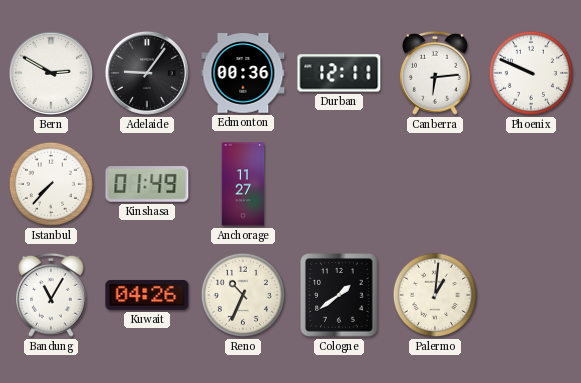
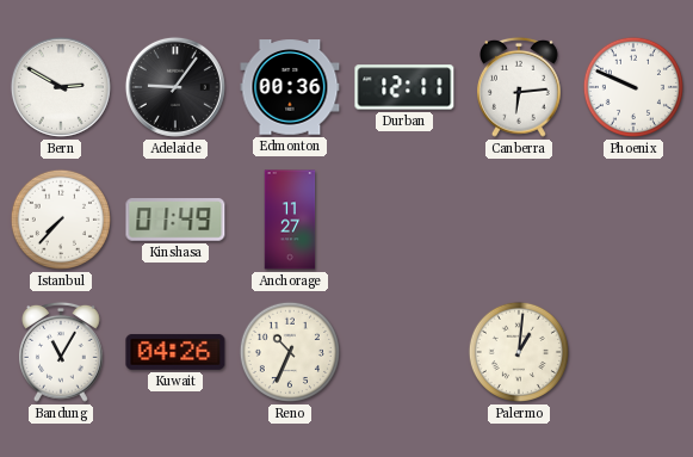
Cologne: 1:39 -> none
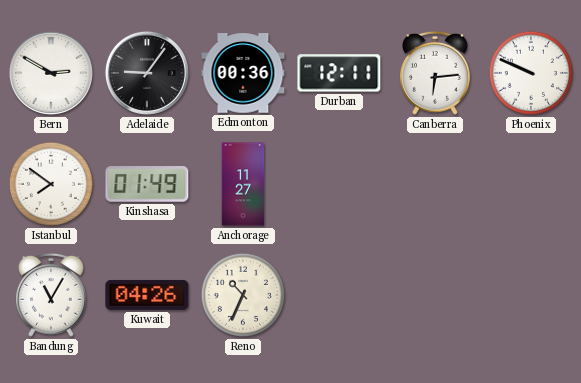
Istanbul: 7:37 -> 7:51
Palermo: 1:01 -> none
